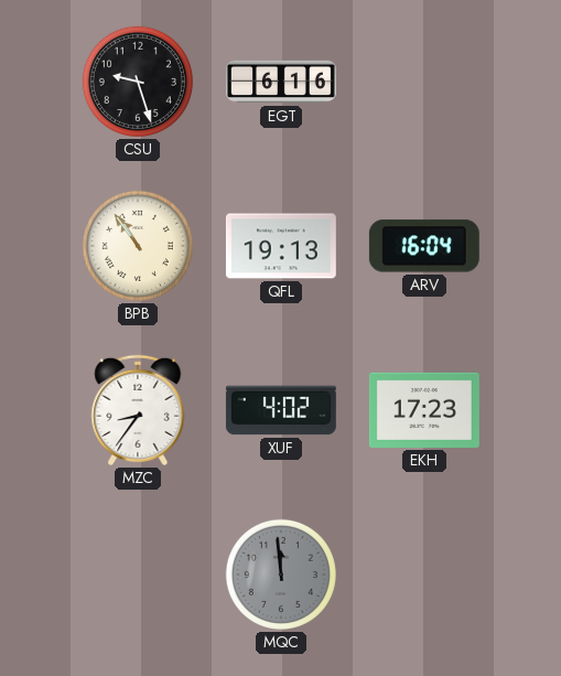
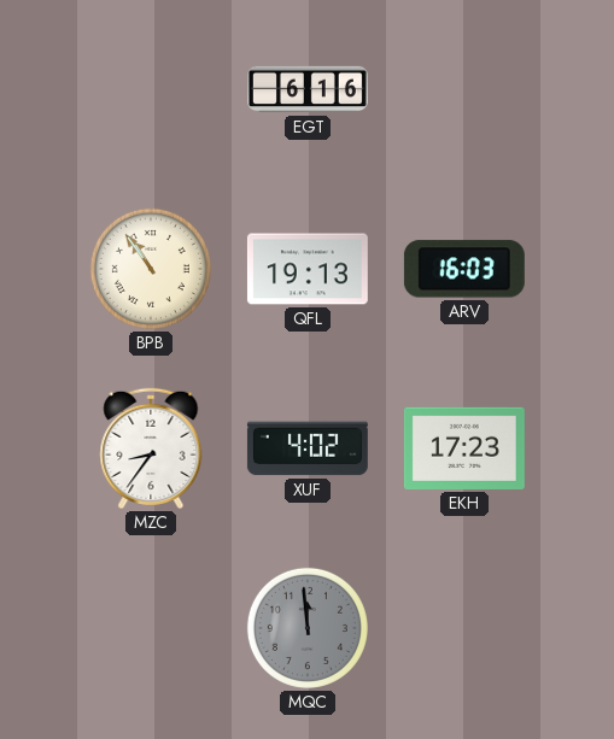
CSU: 9:27 -> none
ARV: 16:04 -> 16:03
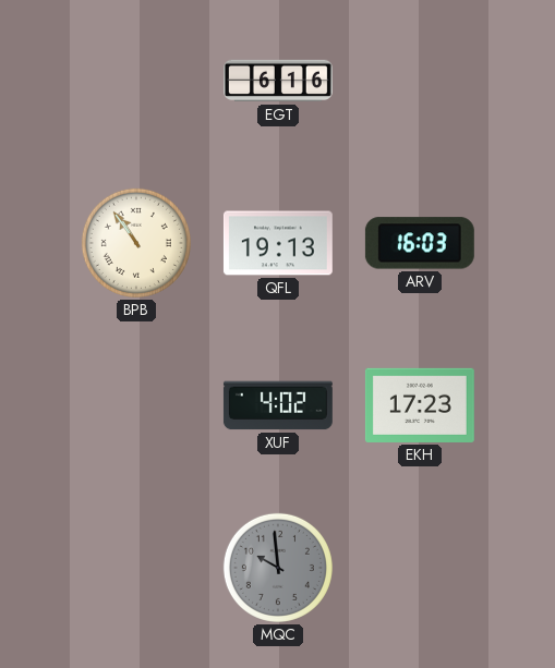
MZC: 8:36 -> none
MQC: 11:59 -> 9:59
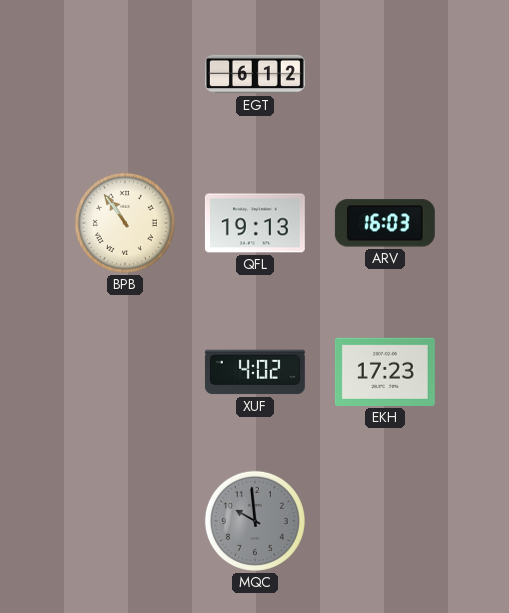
EGT: 6:16 -> 6:12
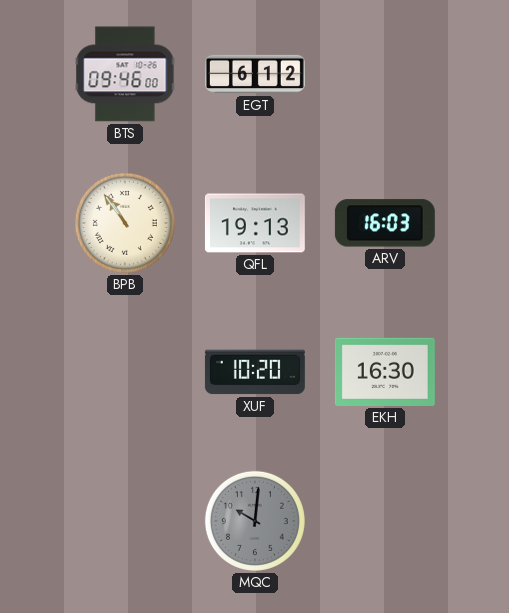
BTS: none -> 09:46
XUF: 4:02 -> 10:20
EKH: 17:23 -> 16:30
MQC: 9:59 -> 10:01
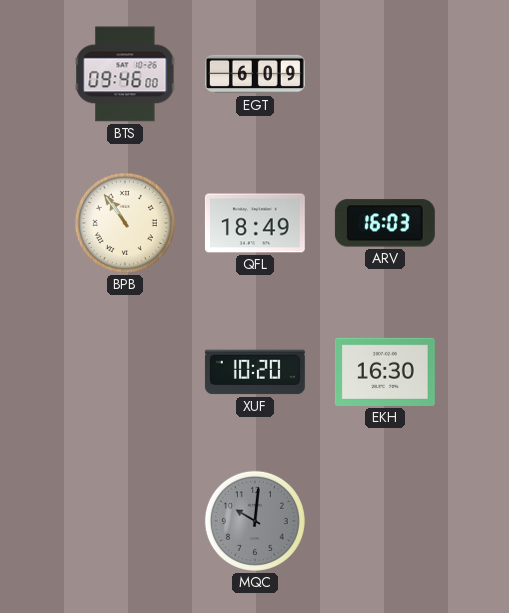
EGT: 6:12 -> 6:09
QFL: 19:13 -> 18:49
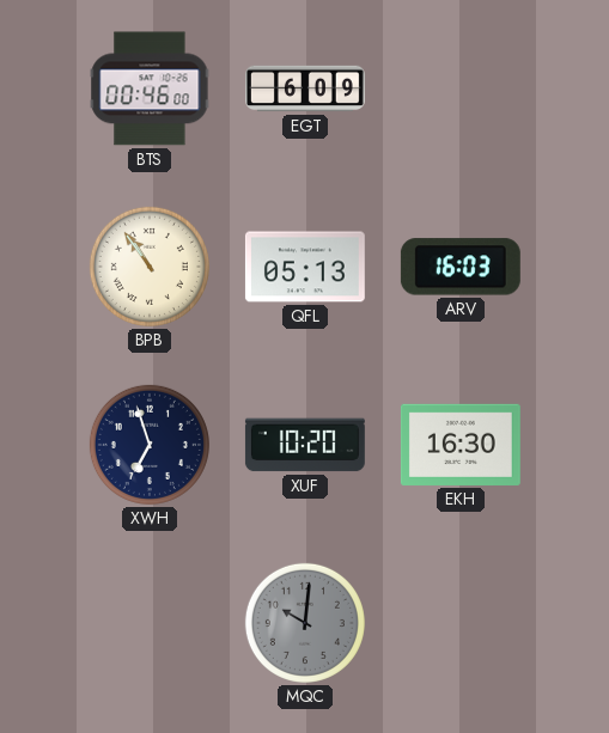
BTS: 09:46 -> 00:46
QFL: 18:49 -> 05:13
XWH: none -> 6:57
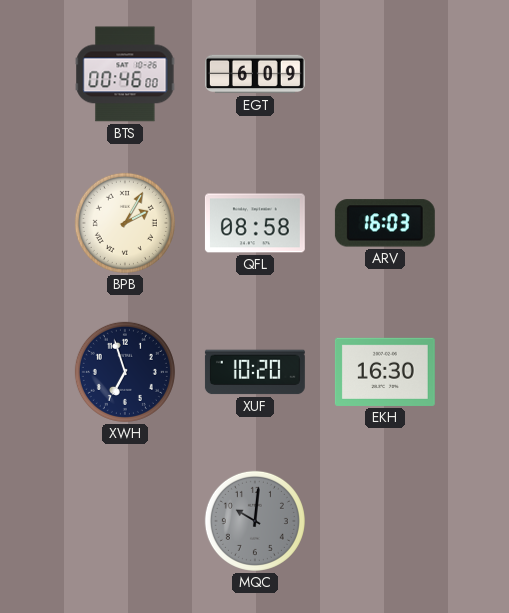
BPB: 10:54 -> 2:05
QFL: 05:13 -> 08:58
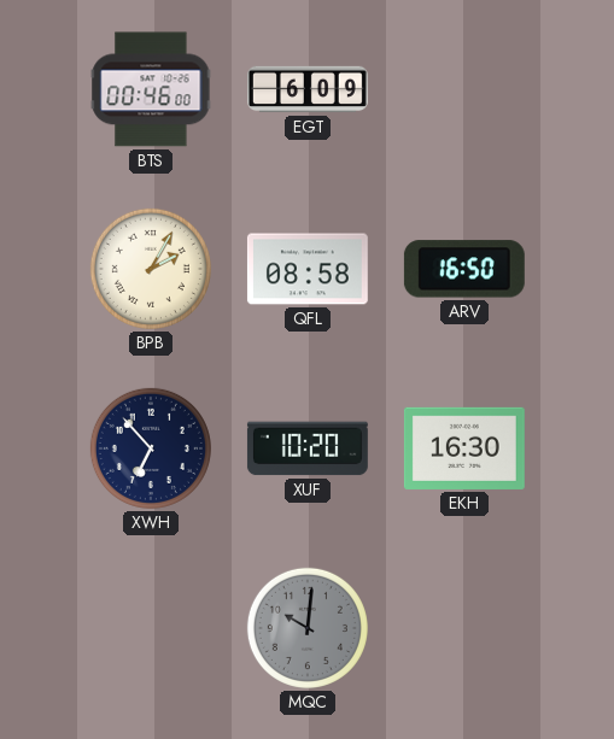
ARV: 16:03 -> 16:50
XWH: 6:57 -> 6:53
